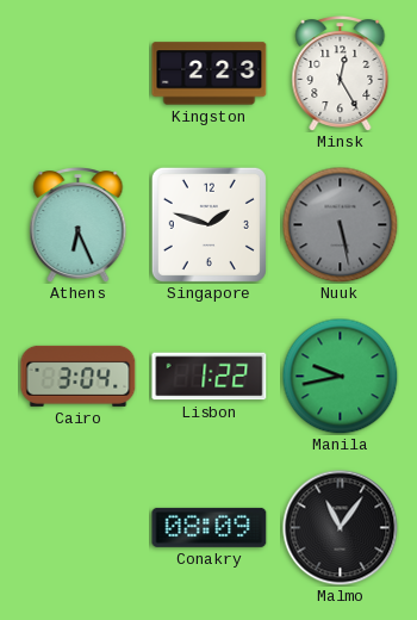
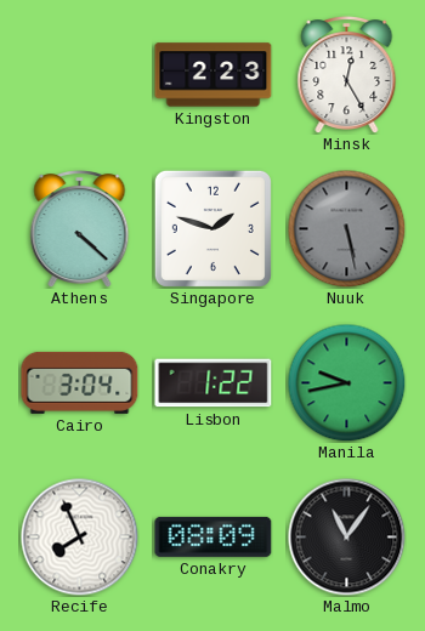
Athens: 6:26 -> 4:22
Recife: none -> 7:56
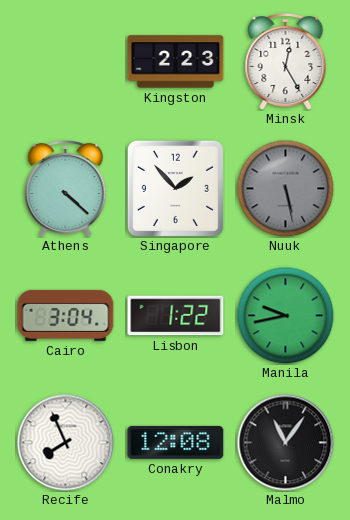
Singapore: 1:48 -> 1:53
Conakry: 08:09 -> 12:08
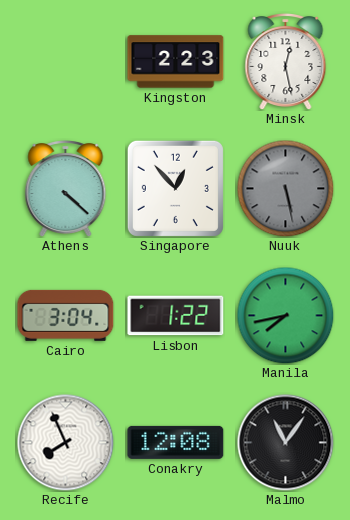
Minsk: 12:25 -> 12:28
Singapore: 1:53 -> 12:53
Manila: 9:43 -> 7:43
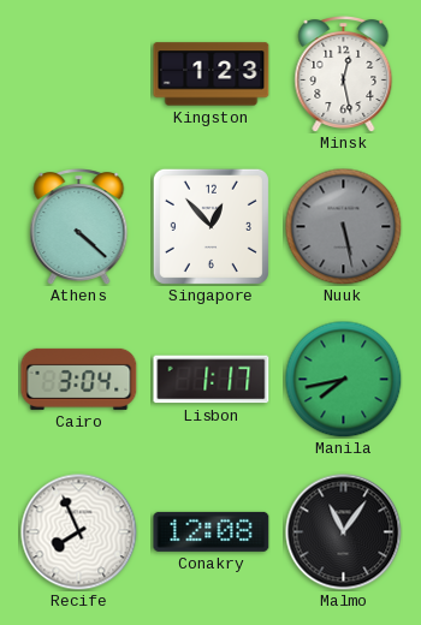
Kingston: 2:23 -> 1:23
Lisbon: 1:22 -> 1:17
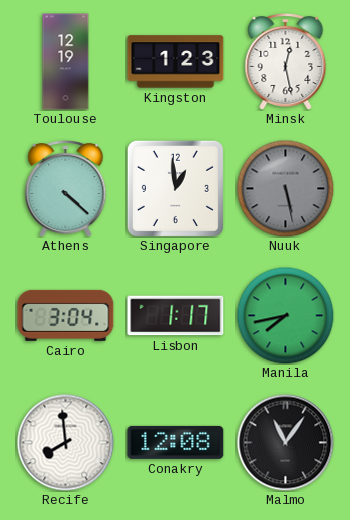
Toulouse: none -> 12:19
Singapore: 12:53 -> 12:59
Recife: 7:56 -> 7:59
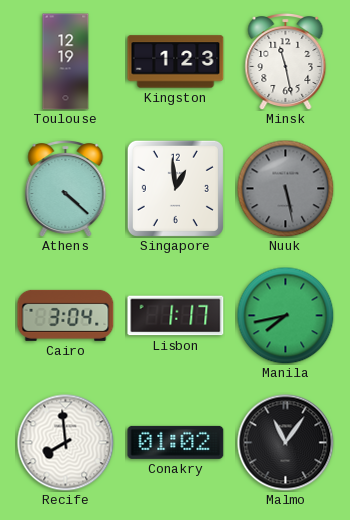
Minsk: 12:28 -> 11:28
Conakry: 12:08 -> 01:02
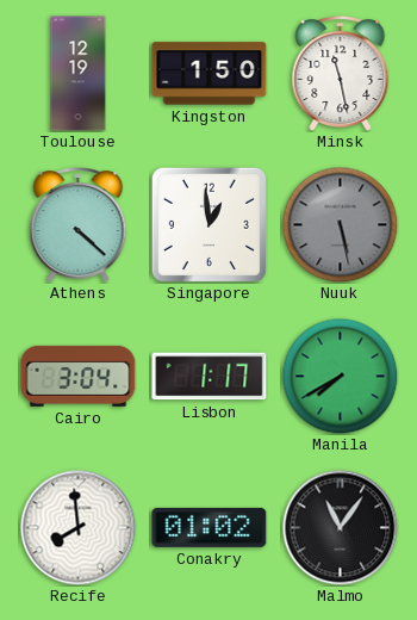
Kingston: 1:23 -> 1:50
Manila: 7:43 -> 7:40
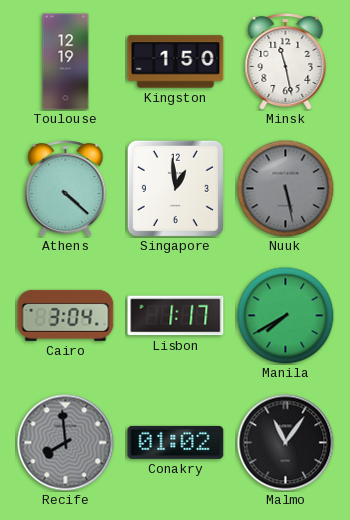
Recife dial: white -> grey
